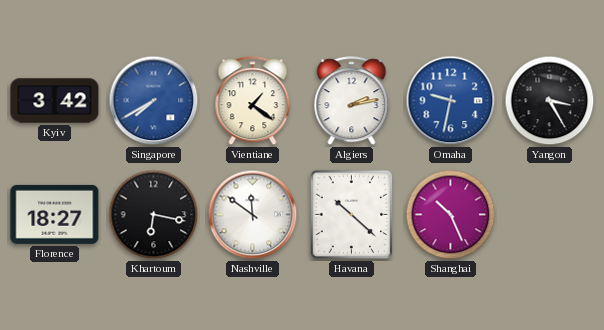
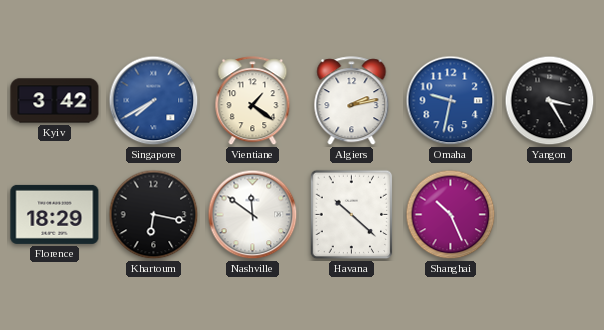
Florence: 18:27 -> 18:29
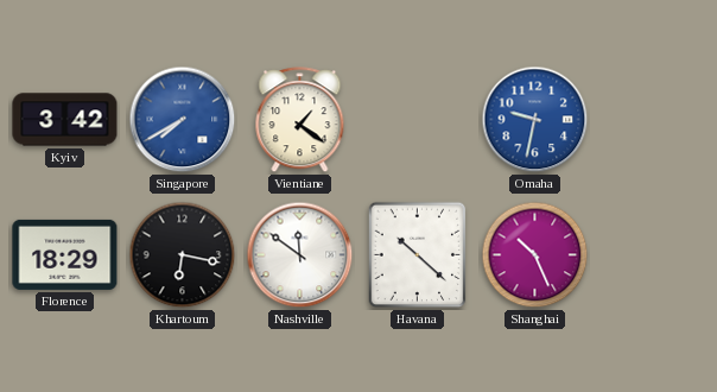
Algiers: 2:13 -> none
Yangon: 3:25 -> none
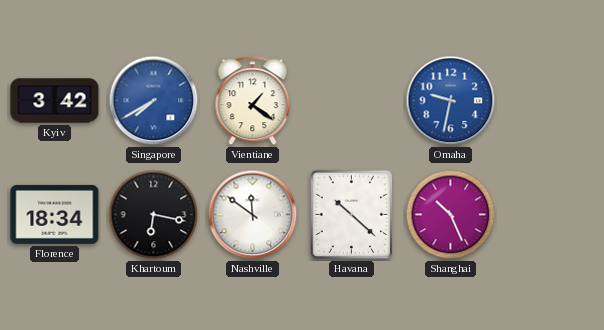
Florence: 18:29 -> 18:34
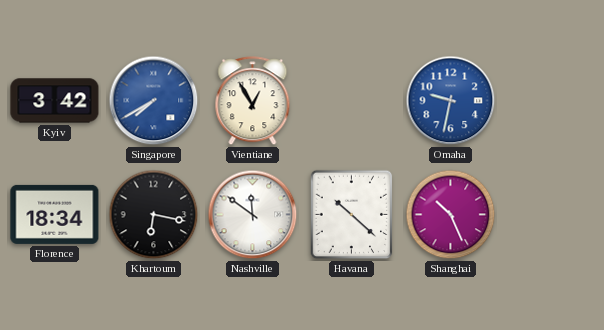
Vientiane: 1:21 -> 12:55
